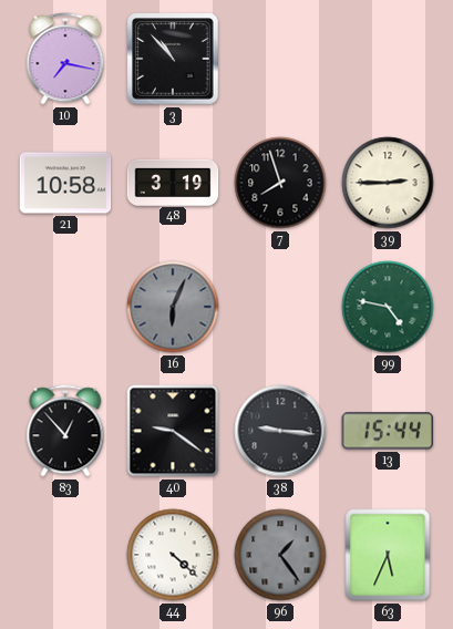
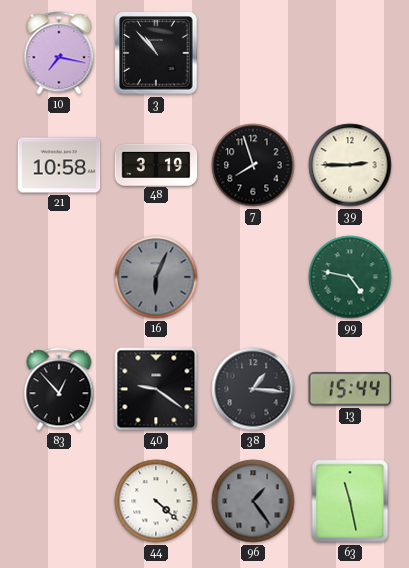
38: 9:16 -> 1:16
63: 5:34 -> 11:28
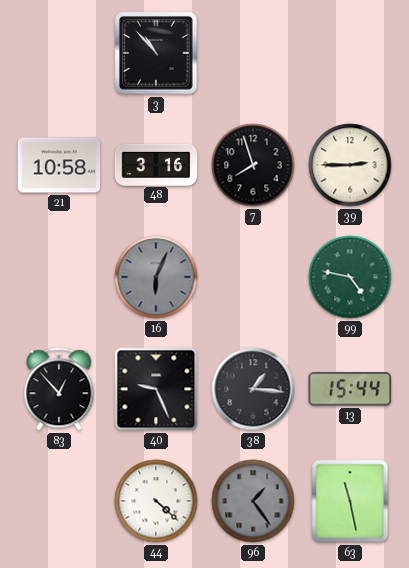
10: 7:17 -> none
48: 3:19 -> 3:16
40: 9:21 -> 9:26
